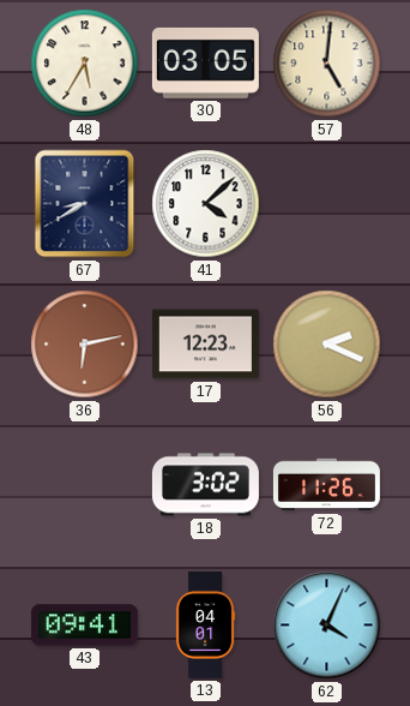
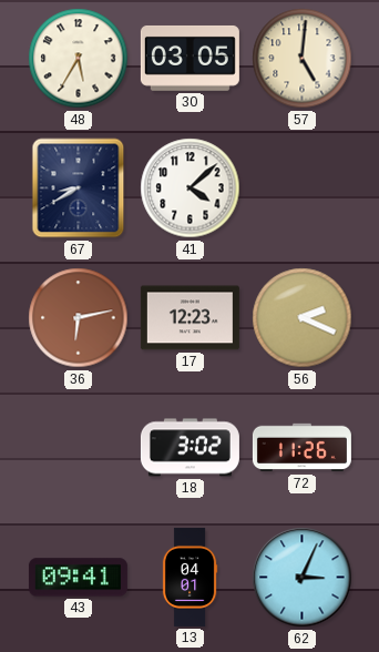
62: 4:04 -> 3:04
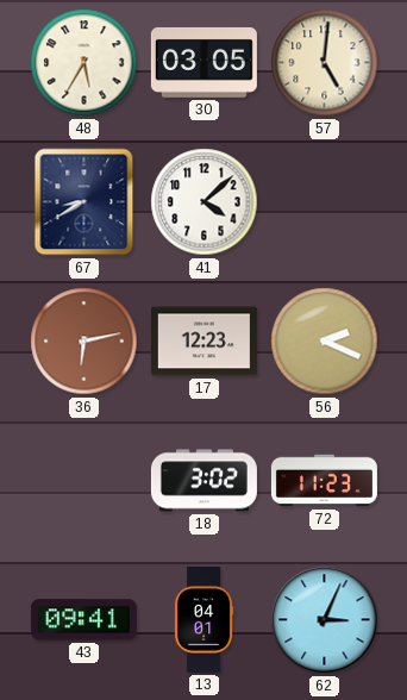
72: 11:26 -> 11:23
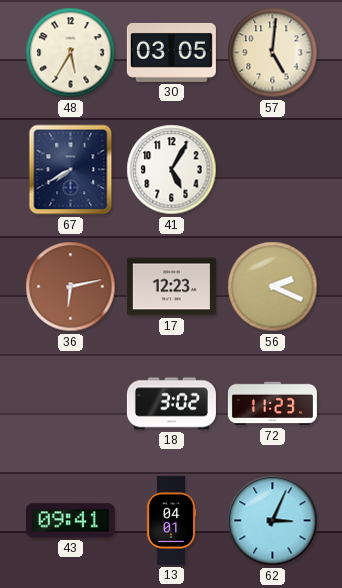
67: 8:40 -> 7:40
41: 4:08 -> 5:05
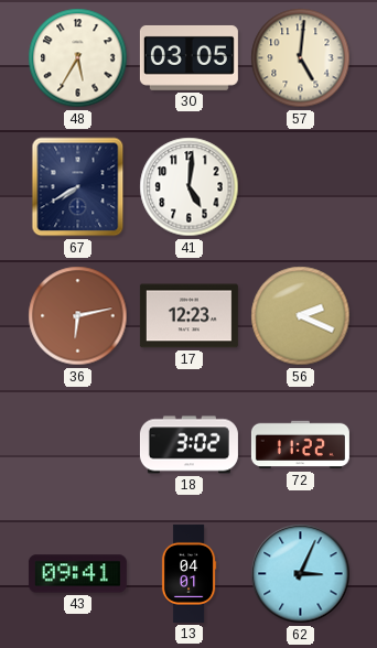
41: 5:05 -> 5:01
72: 11:23 -> 11:22
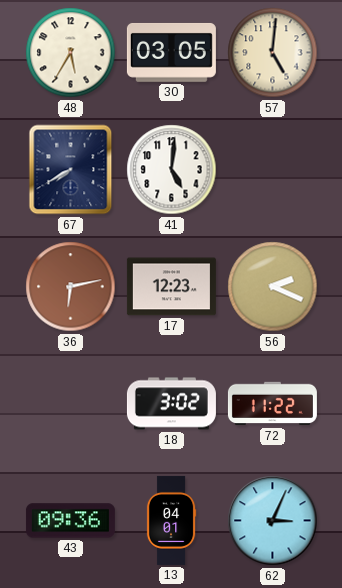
43: 09:41 -> 09:36
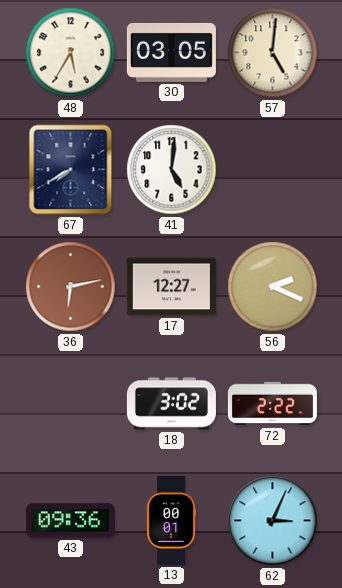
17: 12:23 -> 12:27
72: 11:22 -> 2:22
13: 04:01 -> 00:01
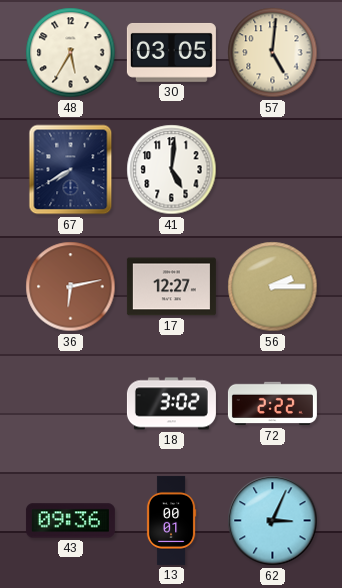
56: 2:19 -> 2:15
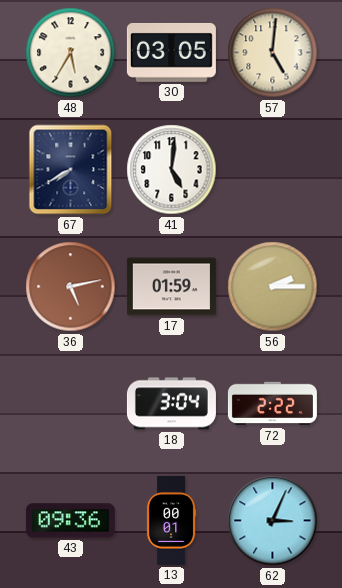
36: 6:13 -> 5:13
17: 12:27 -> 01:59
18: 3:02 -> 3:04
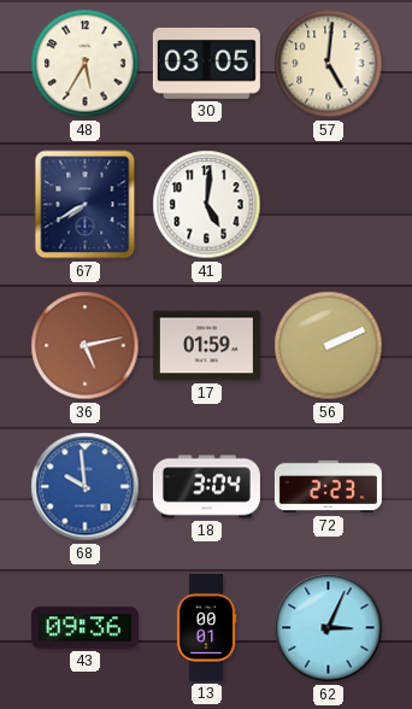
56: 2:15 -> 2:11
68: none -> 9:59
72: 2:22 -> 2:23
